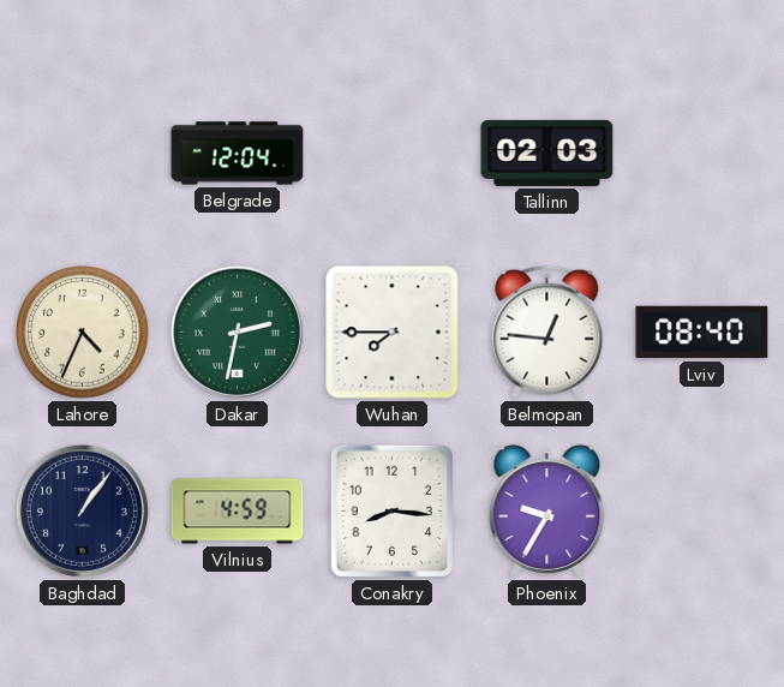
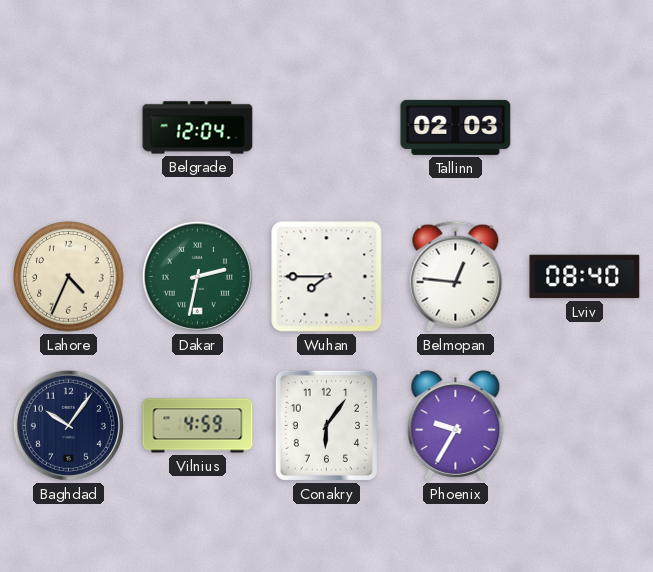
Baghdad: 1:06 -> 10:06
Conakry: 8:16 -> 6:06
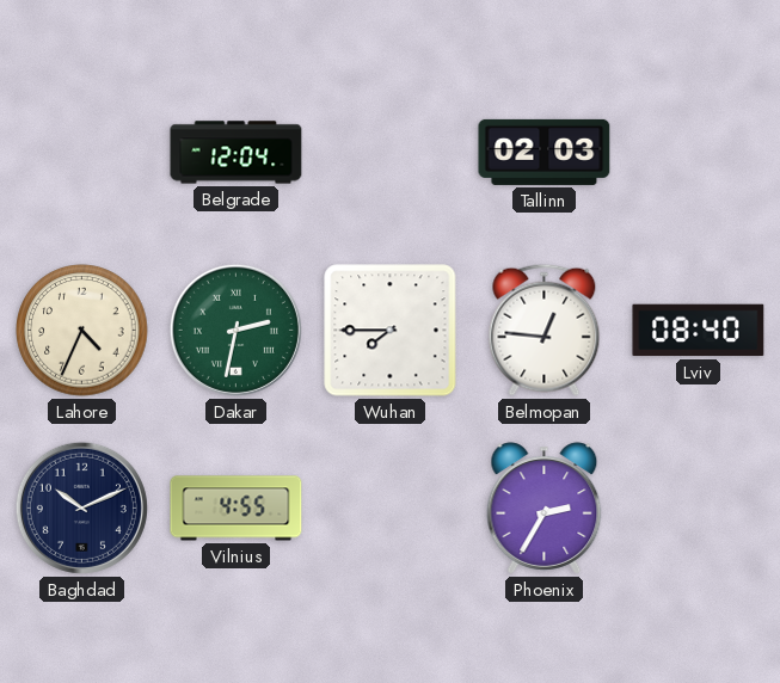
Baghdad: 10:06 -> 10:11
Vilnius: 4:59 -> 4:55
Conakry: 6:06 -> none
Phoenix: 9:35 -> 2:35
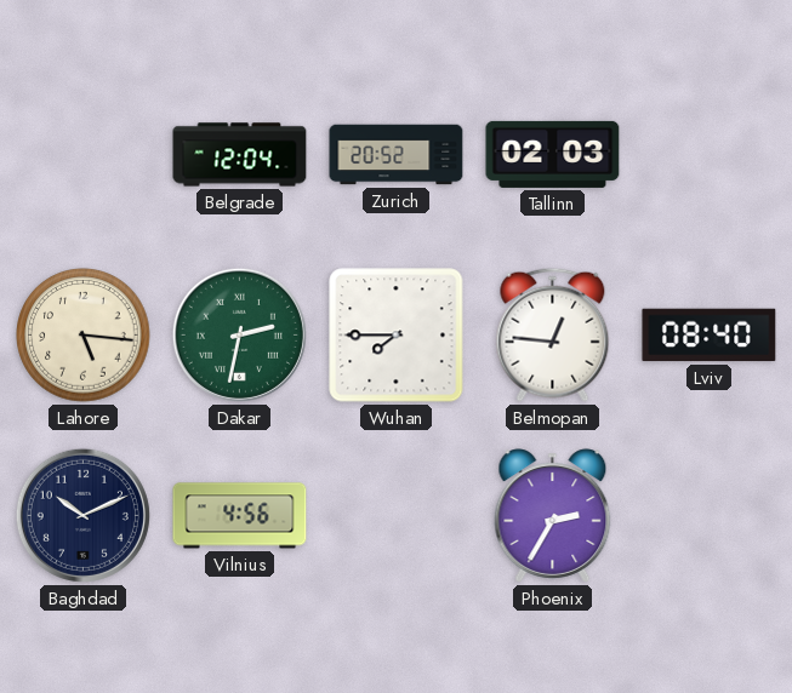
Zurich: none -> 20:52
Lahore: 4:34 -> 5:16
Vilnius: 4:55 -> 4:56
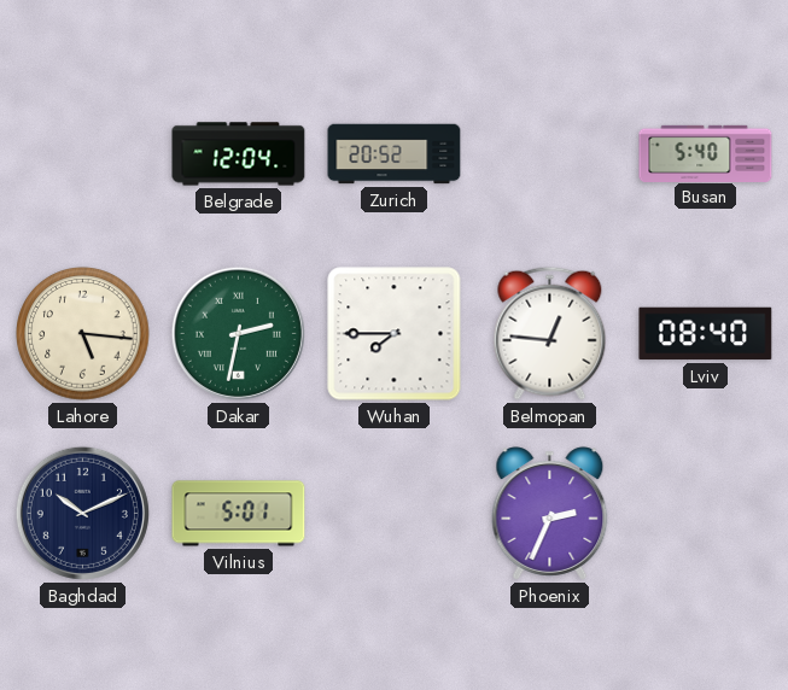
Tallinn: 02:03 -> none
Busan: none -> 5:40
Vilnius: 4:56 -> 5:01
Phoenix: 2:35 -> 2:34
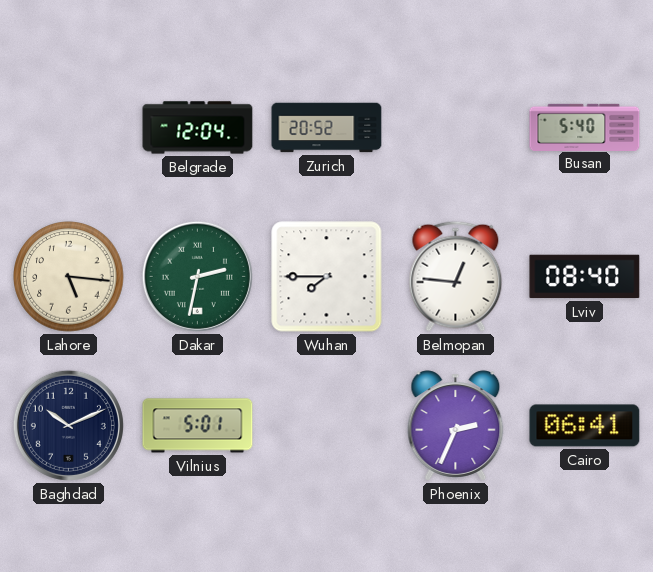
Cairo: none -> 06:41
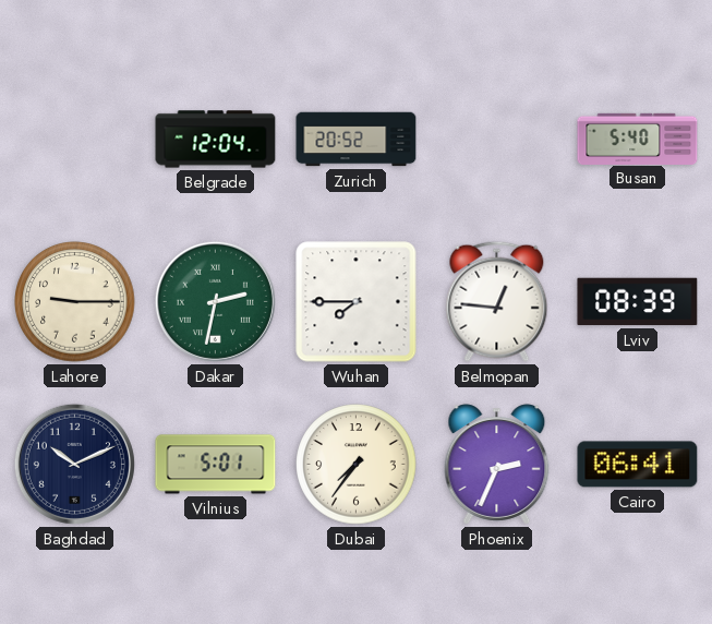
Lahore: 5:16 -> 9:15
Lviv: 08:40 -> 08:39
Dubai: none -> 7:36
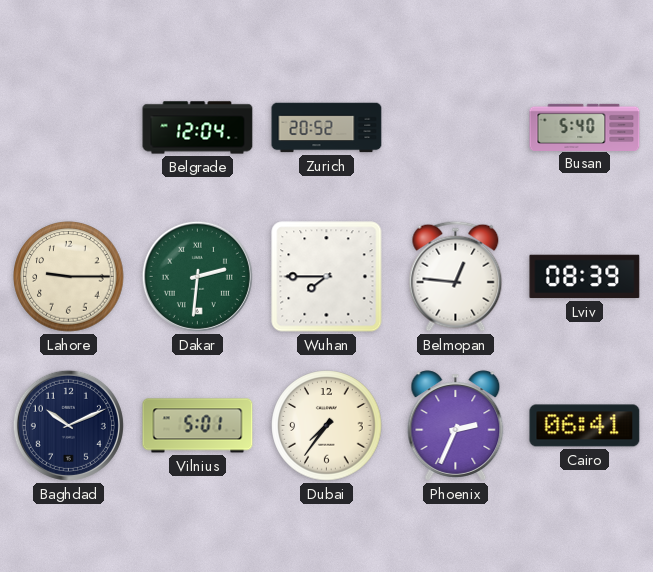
Dakar: 2:32 -> 2:31
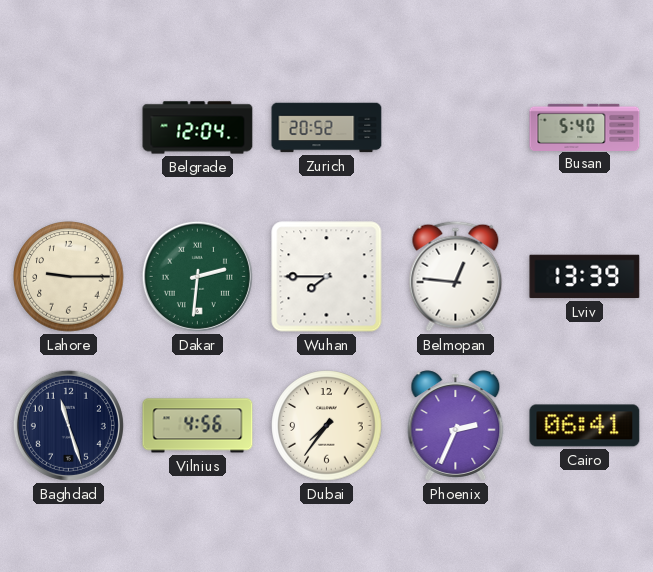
Lviv: 08:39 -> 13:39
Baghdad: 10:11 -> 11:27
Vilnius: 5:01 -> 4:56
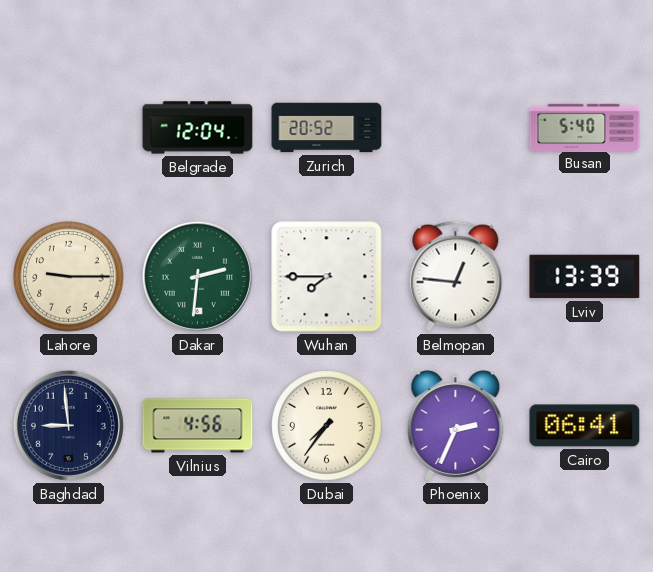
Baghdad: 11:27 -> 8:59
